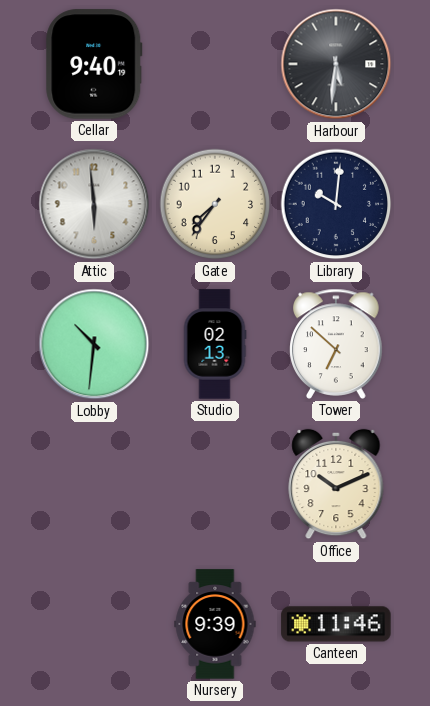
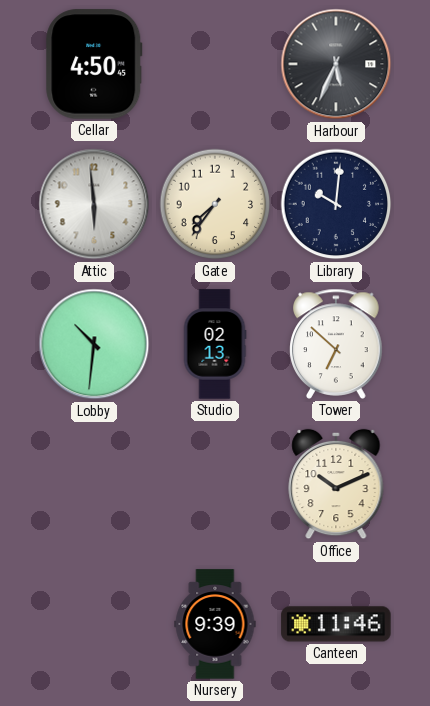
Cellar: 9:40 -> 4:50
Harbour: 5:31 -> 5:34
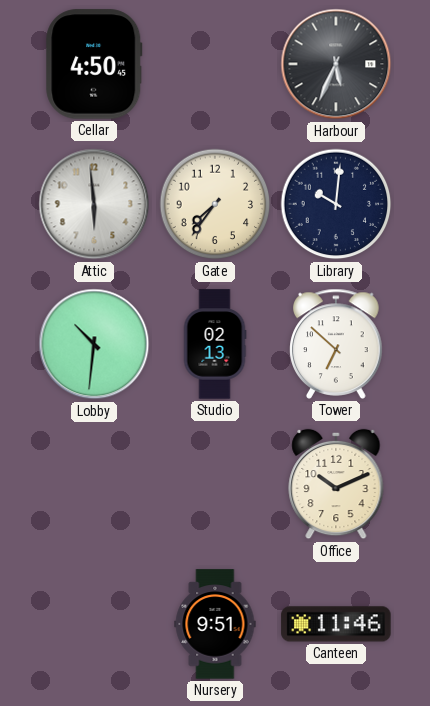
Nursery: 9:39 -> 9:51
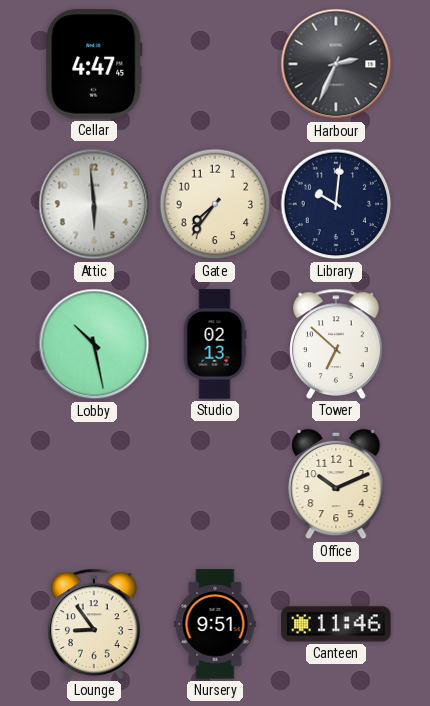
Cellar: 4:50 -> 4:47
Harbour: 5:34 -> 2:34
Lobby: 10:31 -> 10:28
Lounge: none -> 8:54
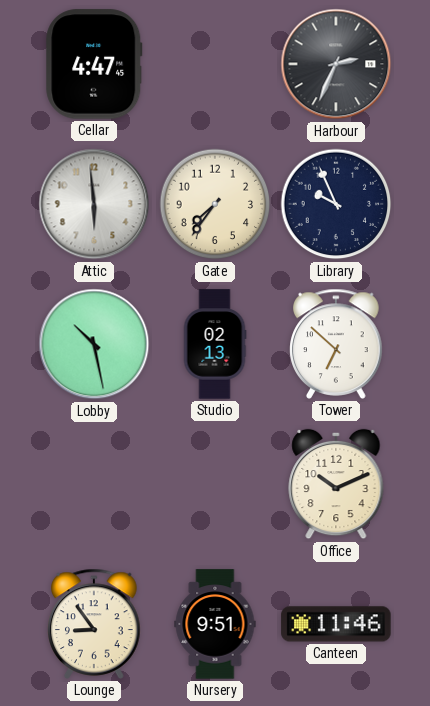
Library: 10:01 -> 9:56
